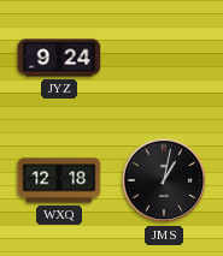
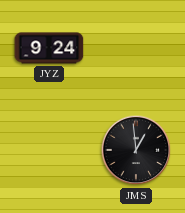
WXQ: 12:18 -> none
JMS: 1:02 -> 12:59
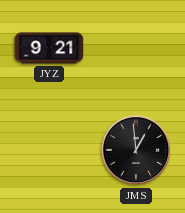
JYZ: 9:24 -> 9:21
